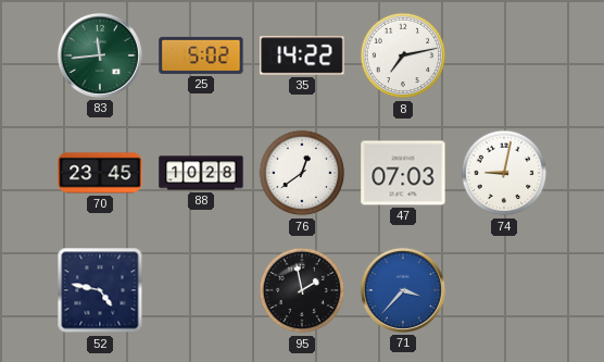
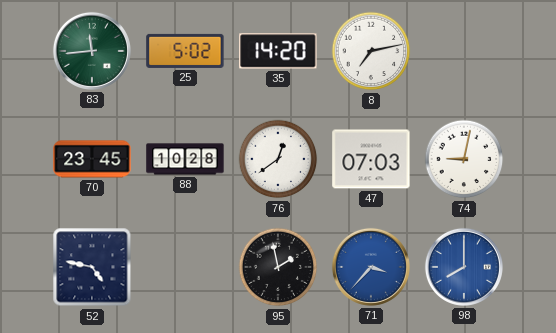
35: 14:22 -> 14:20
98: none -> 8:00
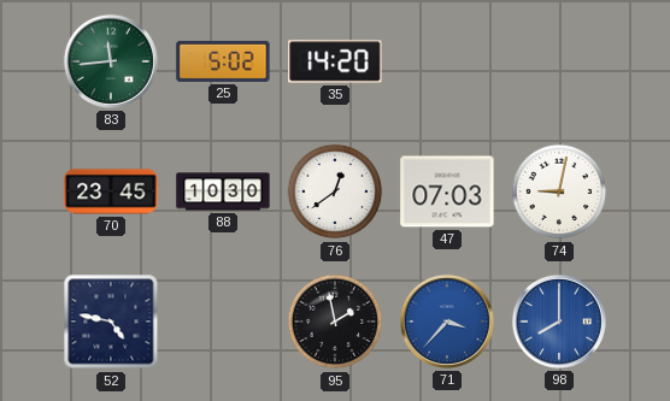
8: 7:13 -> none
88: 10:28 -> 10:30
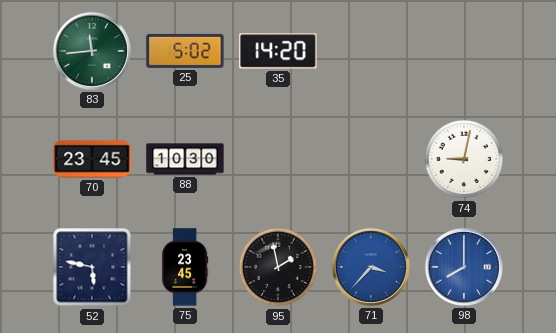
76: 12:39 -> none
47: 07:03 -> none
52: 4:47 -> 5:47
75: none -> 23:45
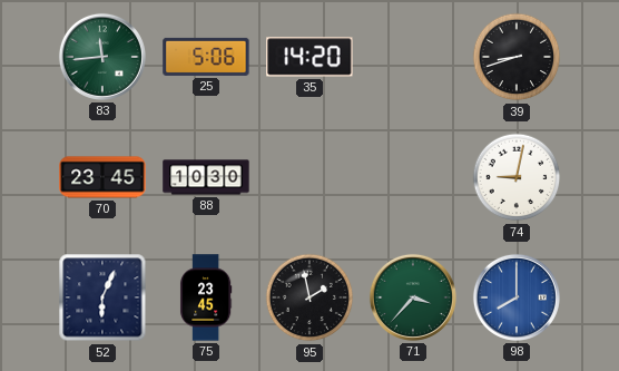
25: 5:02 -> 5:06
39: none -> 8:42
52: 5:47 -> 6:04
71 dial: blue -> green
